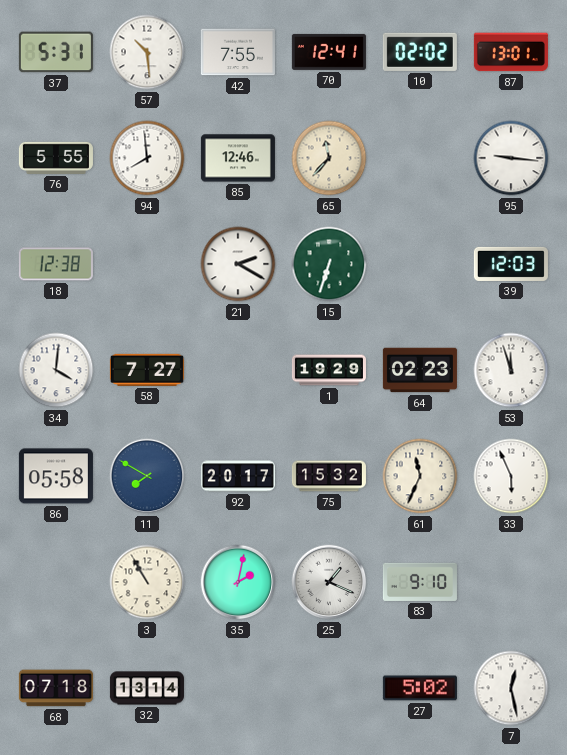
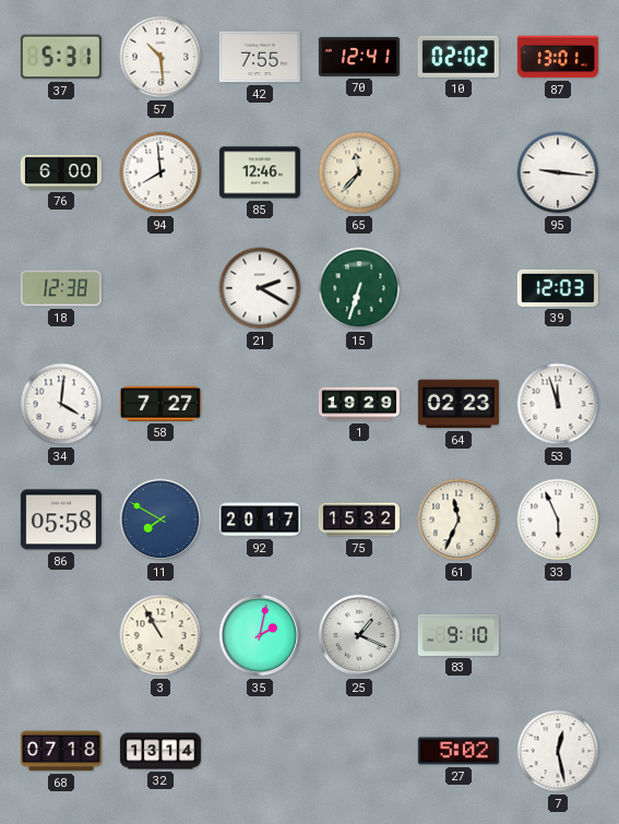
76: 5:55 -> 6:00
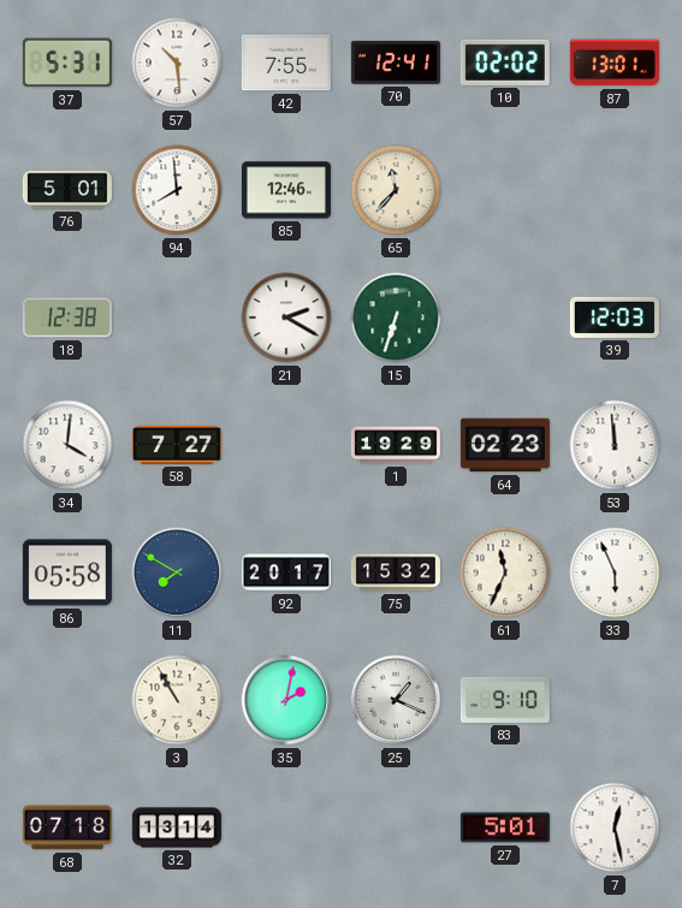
76: 6:00 -> 5:01
95: 9:16 -> none
53: 11:57 -> 11:59
27: 5:02 -> 5:01
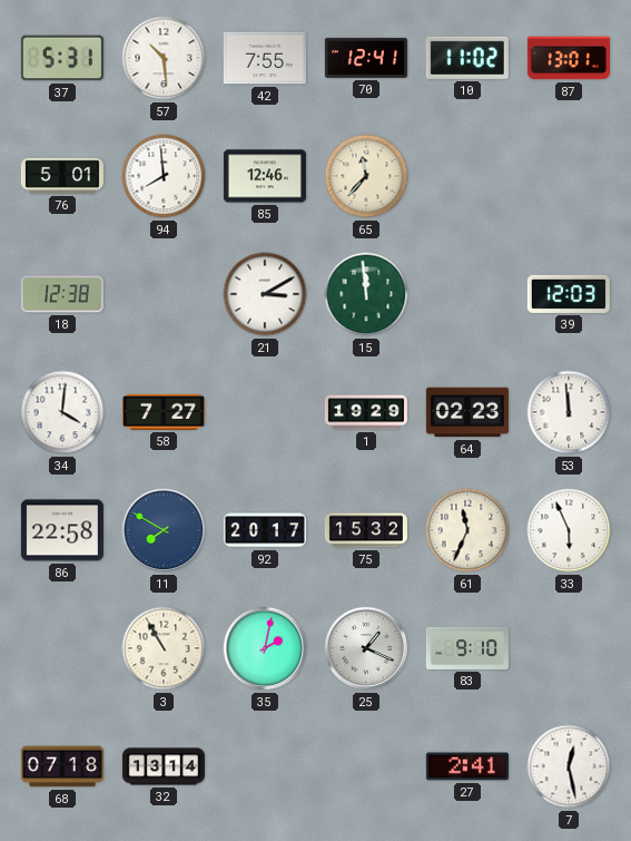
10: 02:02 -> 11:02
21: 2:20 -> 3:10
15: 6:33 -> 11:59
86: 05:58 -> 22:58
27: 5:01 -> 2:41
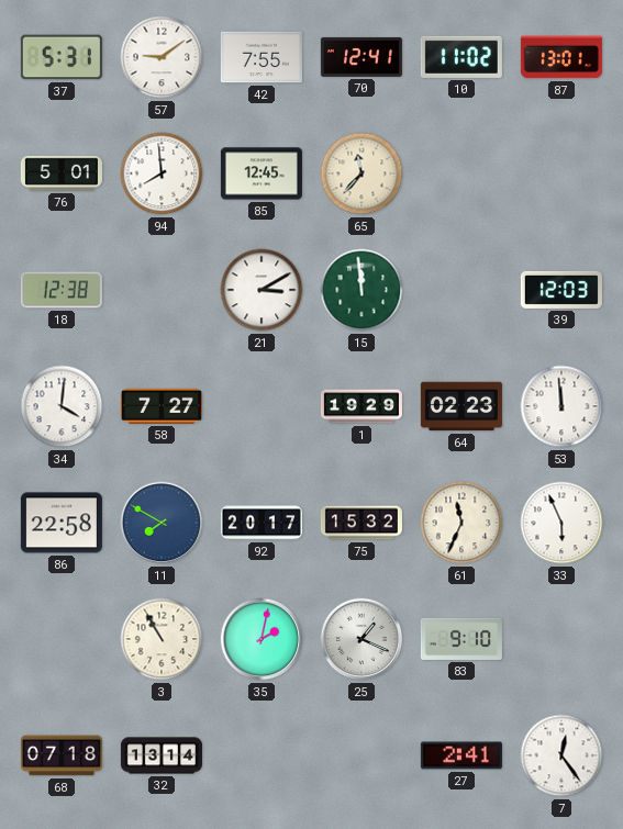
57: 10:29 -> 9:09
85: 12:46 -> 12:45
7: 12:28 -> 12:24
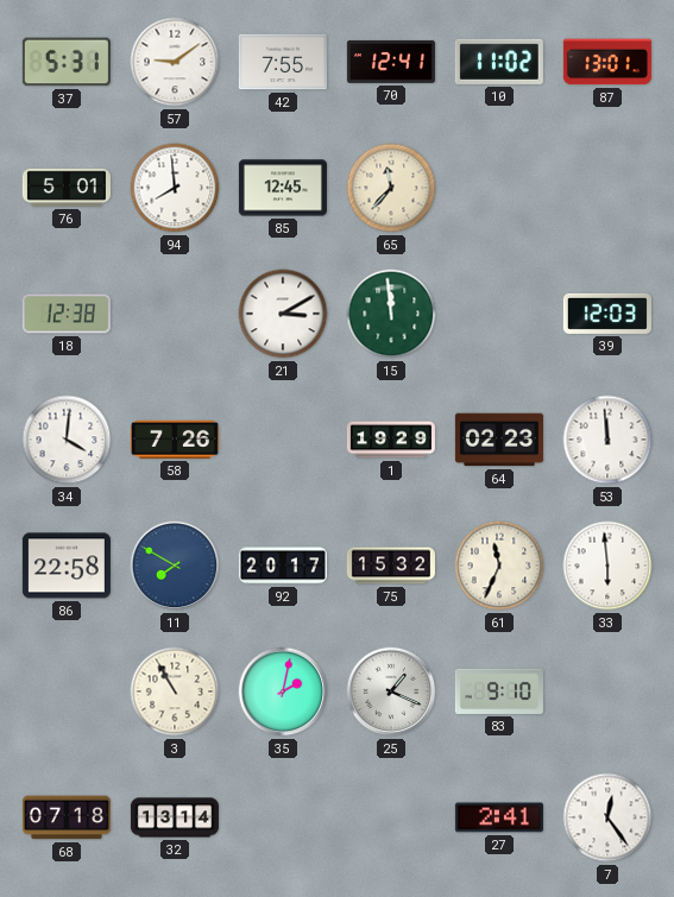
58: 7:27 -> 7:26
33: 5:56 -> 5:59
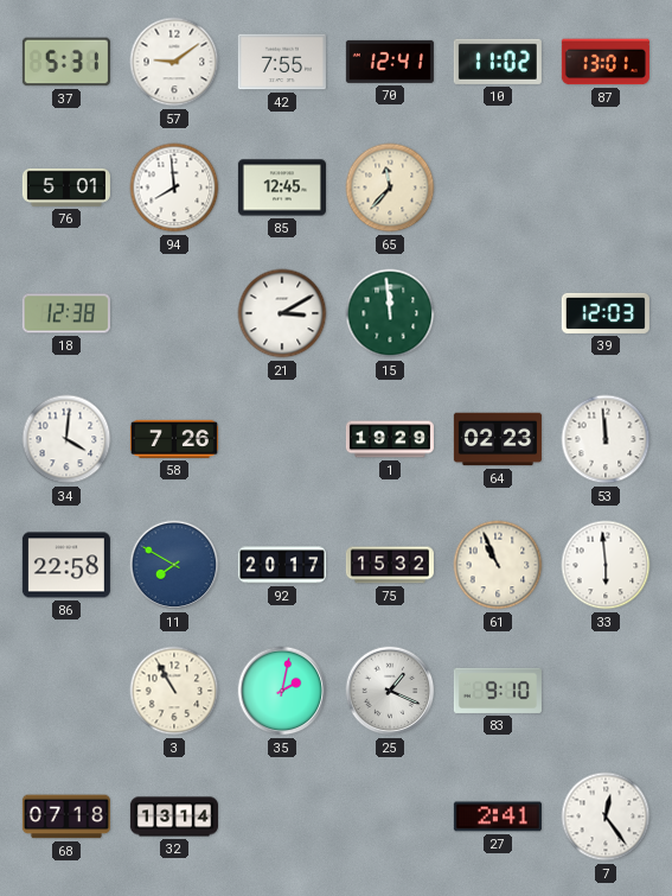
61: 11:34 -> 10:56
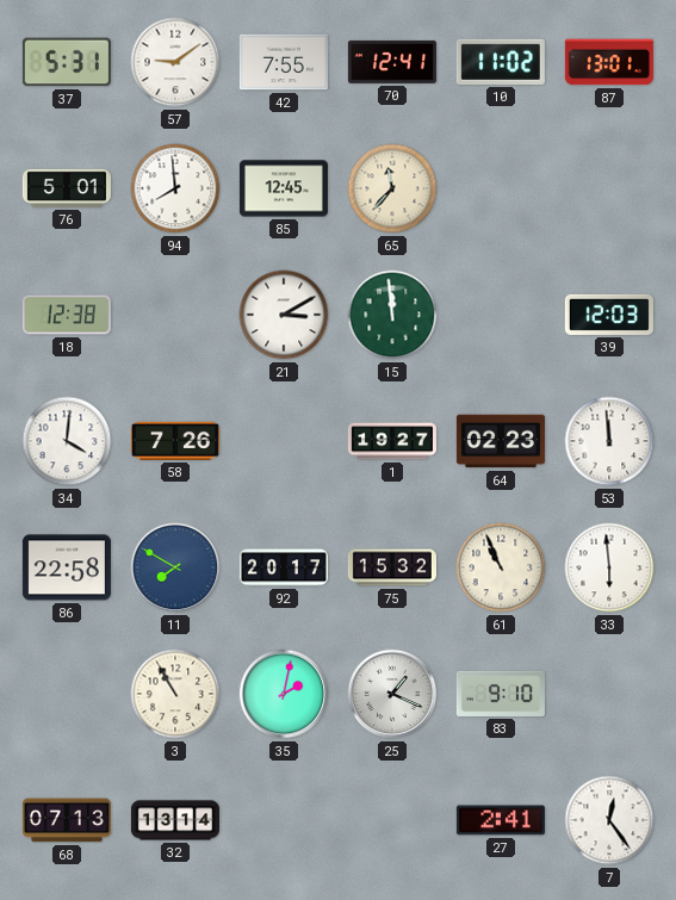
1: 19:29 -> 19:27
68: 07:18 -> 07:13
